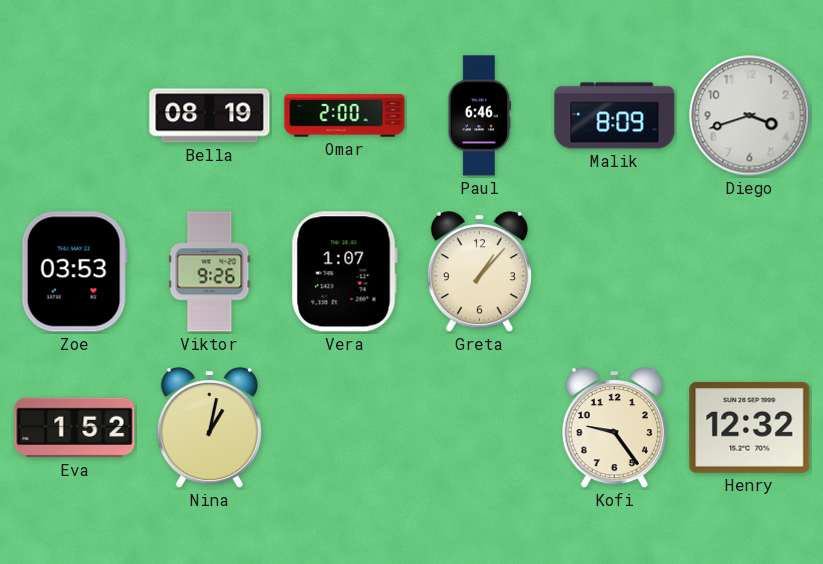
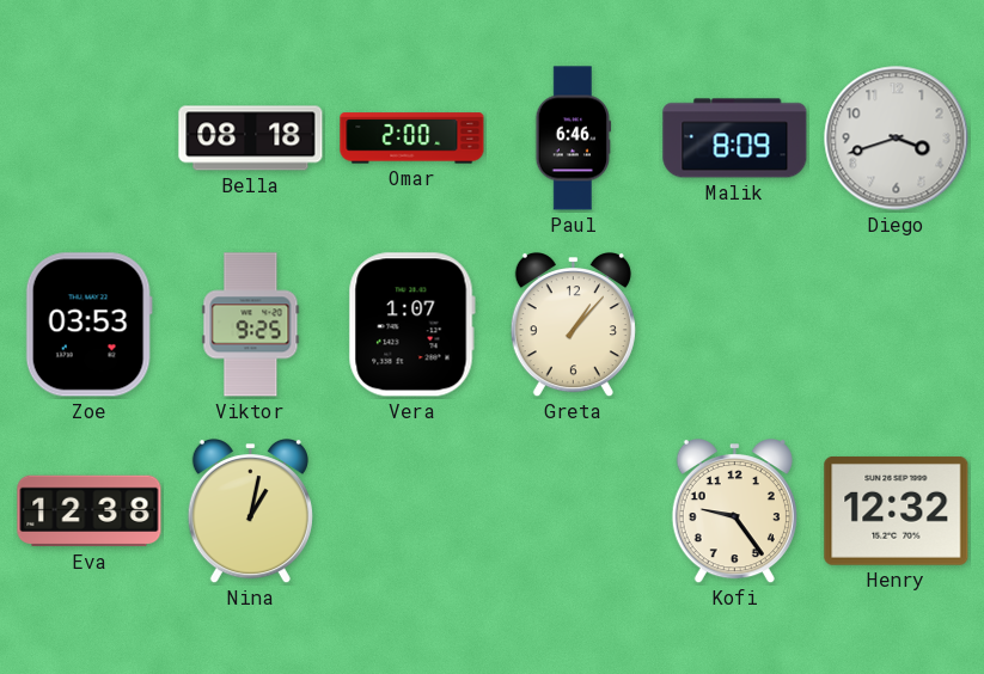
Bella: 08:19 -> 08:18
Viktor: 9:26 -> 9:25
Eva: 1:52 -> 12:38
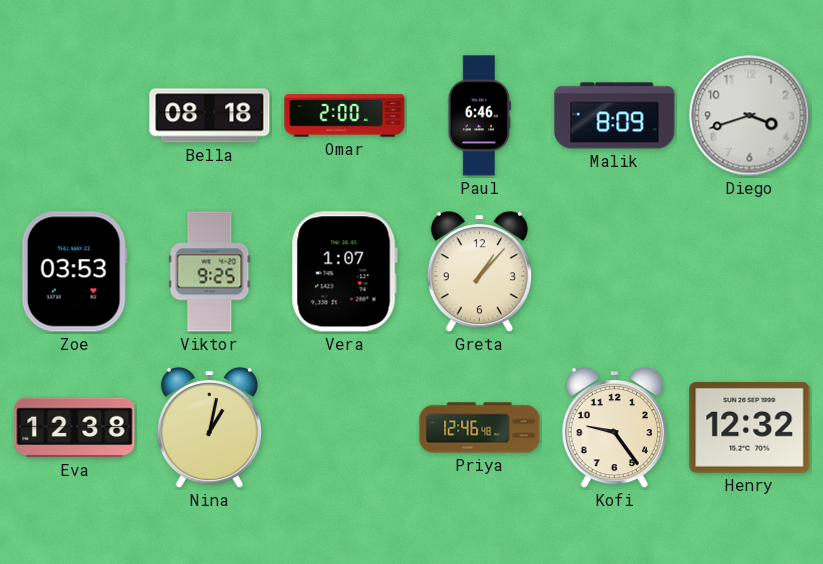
Priya: none -> 12:46
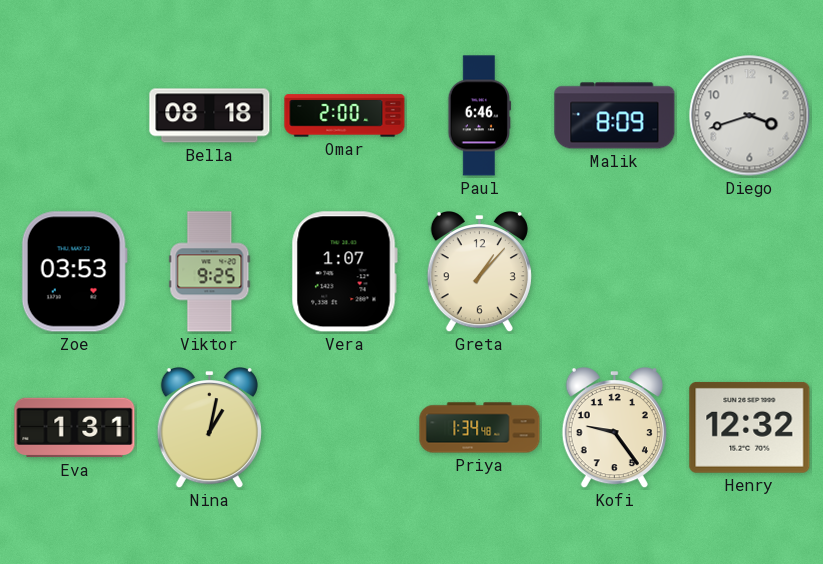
Eva: 12:38 -> 1:31
Priya: 12:46 -> 1:34
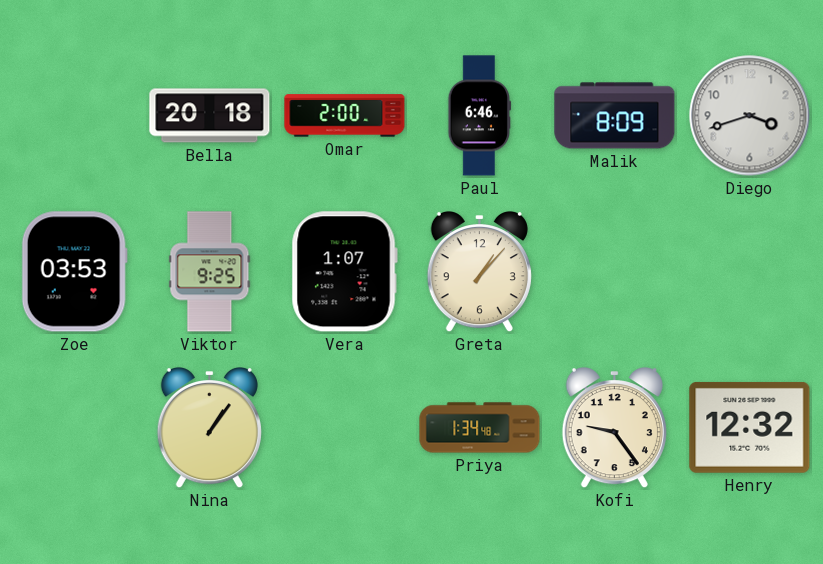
Bella: 08:18 -> 20:18
Eva: 1:31 -> none
Nina: 1:02 -> 1:06
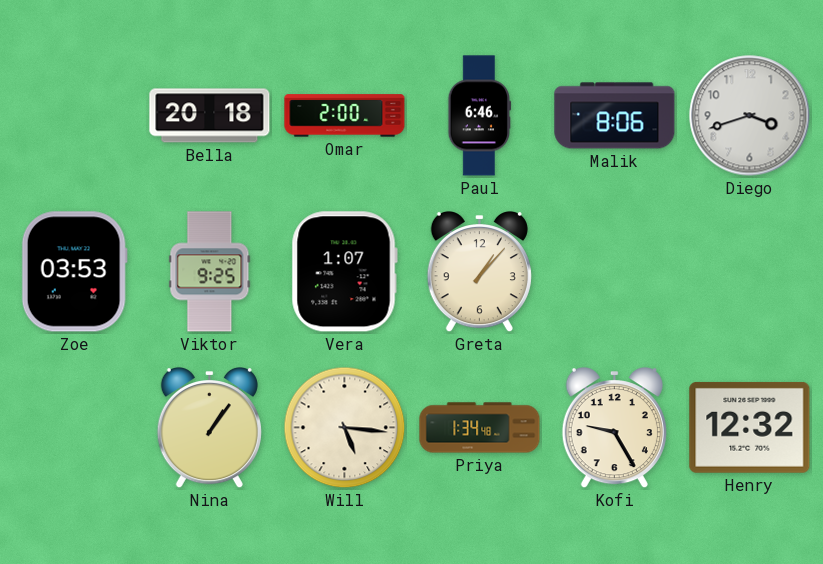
Malik: 8:09 -> 8:06
Will: none -> 5:16
Kofi: 9:24 -> 9:25
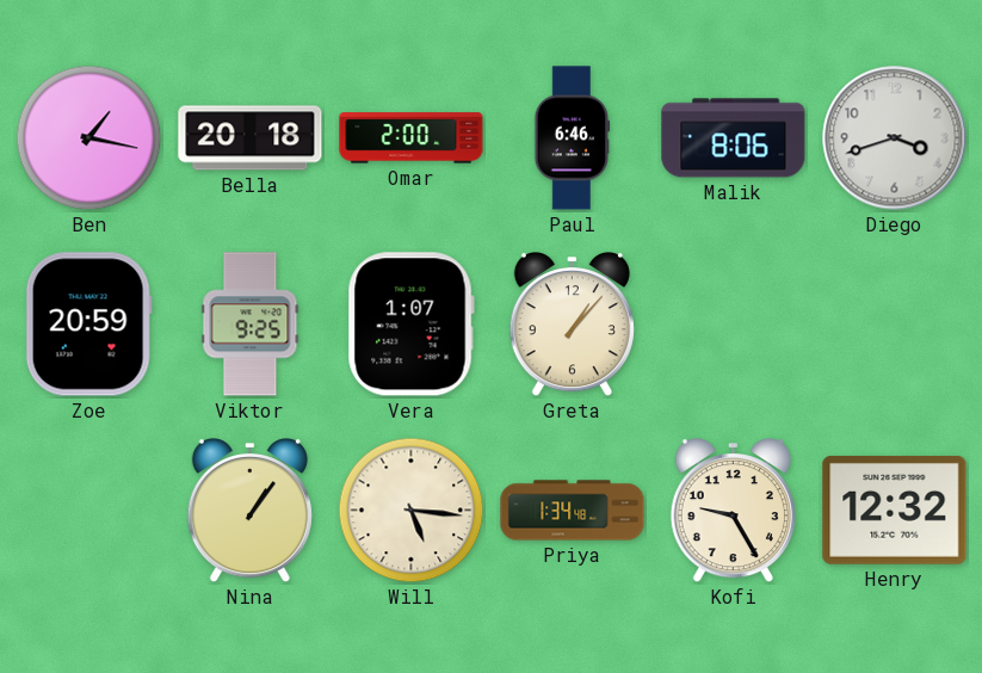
Ben: none -> 1:17
Zoe: 03:53 -> 20:59
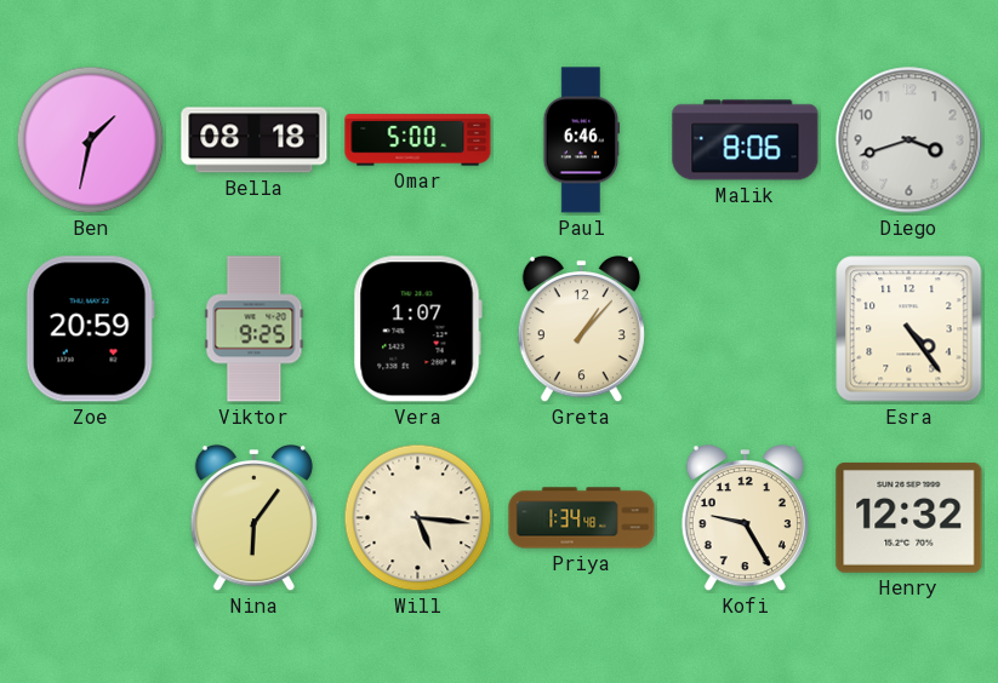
Ben: 1:17 -> 1:32
Bella: 20:18 -> 08:18
Omar: 2:00 -> 5:00
Esra: none -> 4:24
Nina: 1:06 -> 6:06
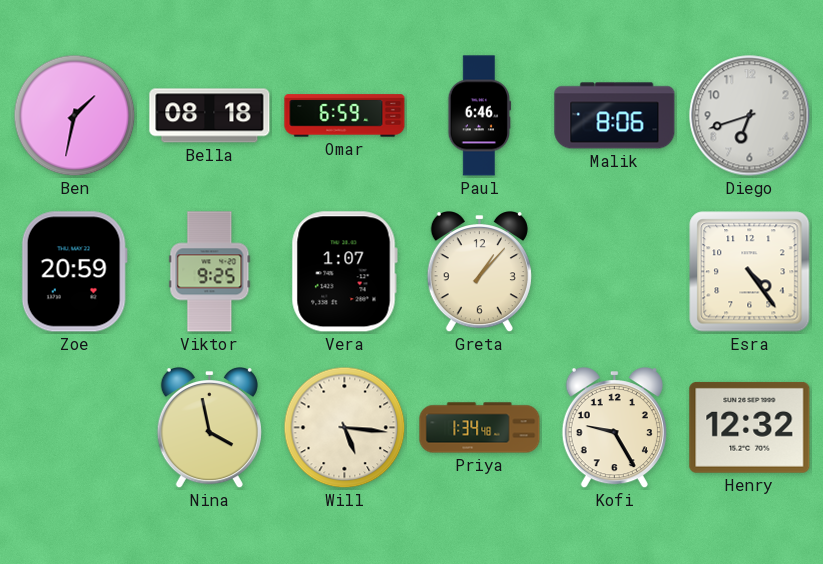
Omar: 5:00 -> 6:59
Diego: 3:42 -> 6:42
Nina: 6:06 -> 3:58
